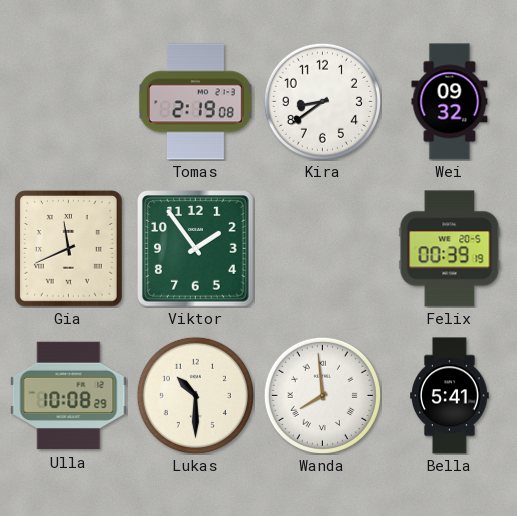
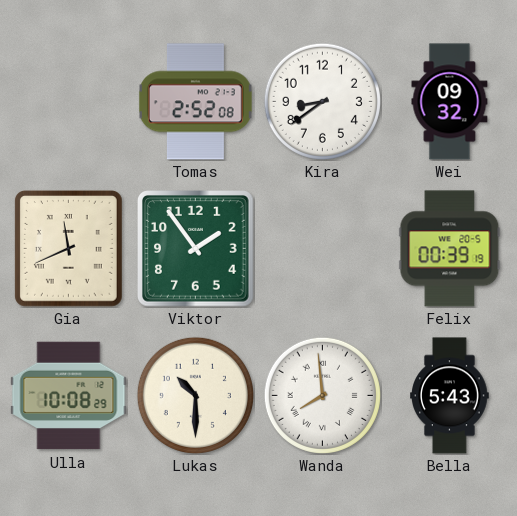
Tomas: 2:19 -> 2:52
Bella: 5:41 -> 5:43
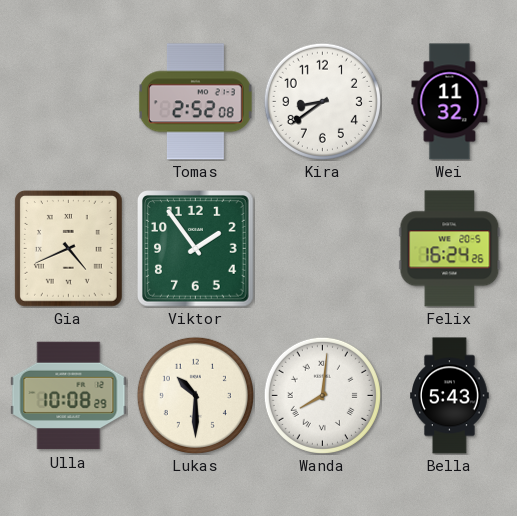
Wei: 09:32 -> 11:32
Gia: 11:41 -> 4:41
Felix: 00:39 -> 16:24
Wanda: 7:59 -> 8:01
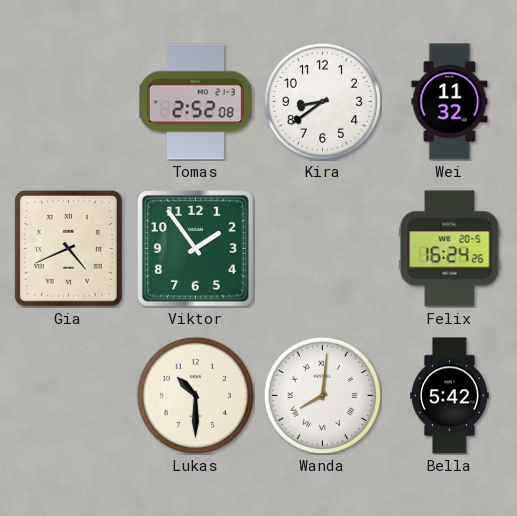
Ulla: 10:08 -> none
Bella: 5:43 -> 5:42
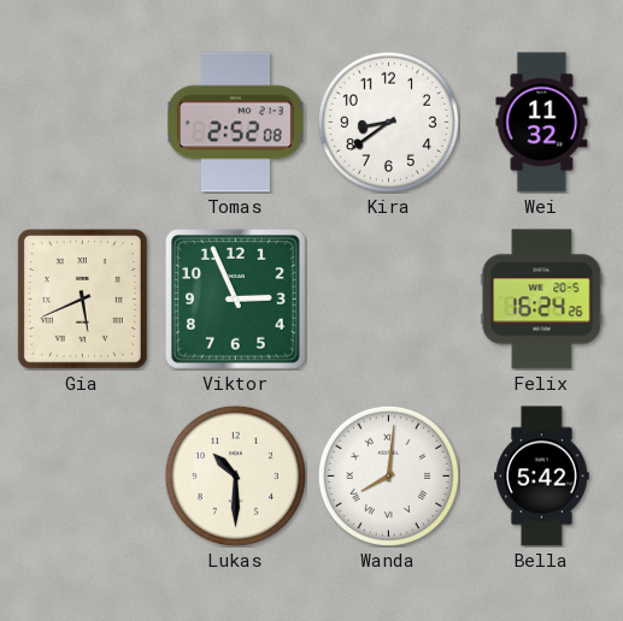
Gia: 4:41 -> 5:41
Viktor: 1:54 -> 2:56
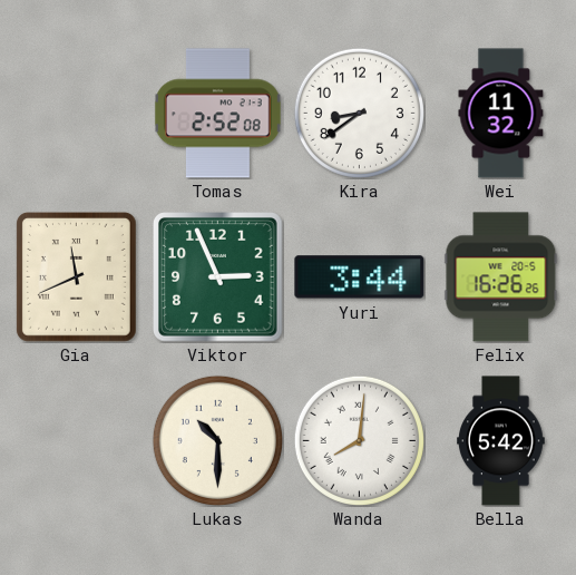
Gia: 5:41 -> 11:41
Yuri: none -> 3:44
Felix: 16:24 -> 16:26
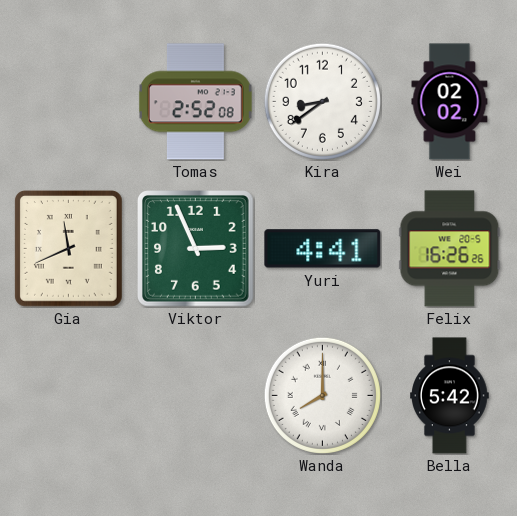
Wei: 11:32 -> 02:02
Yuri: 3:44 -> 4:41
Lukas: 10:30 -> none
Wanda: 8:01 -> 8:00
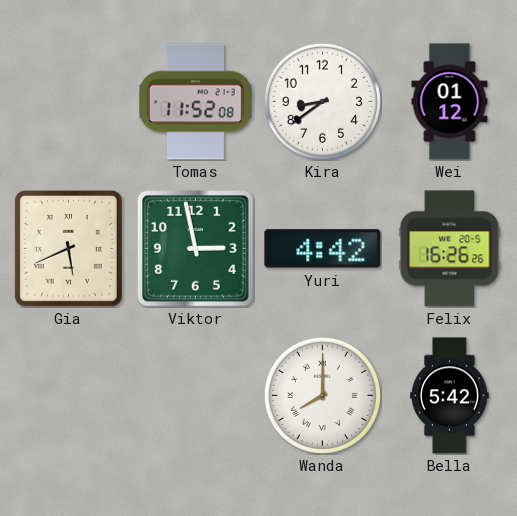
Tomas: 2:52 -> 11:52
Wei: 02:02 -> 01:12
Gia: 11:41 -> 5:41
Viktor: 2:56 -> 2:58
Yuri: 4:41 -> 4:42
